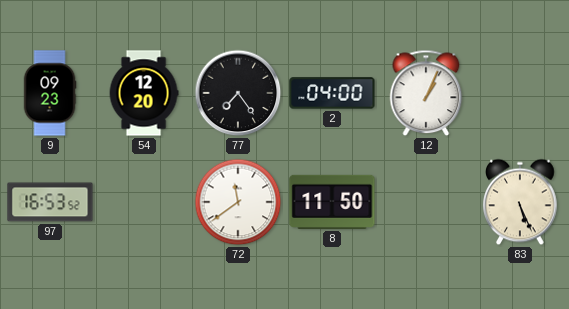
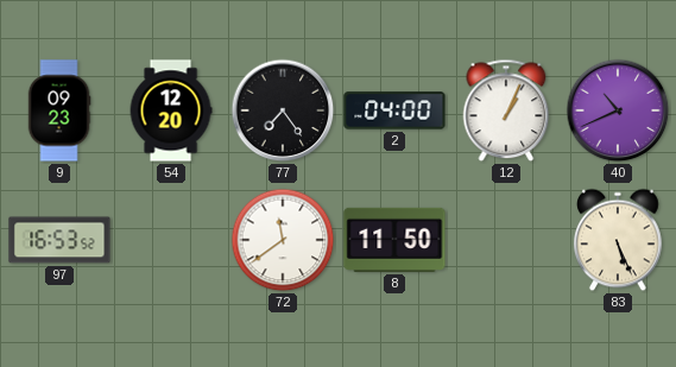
40: none -> 10:41
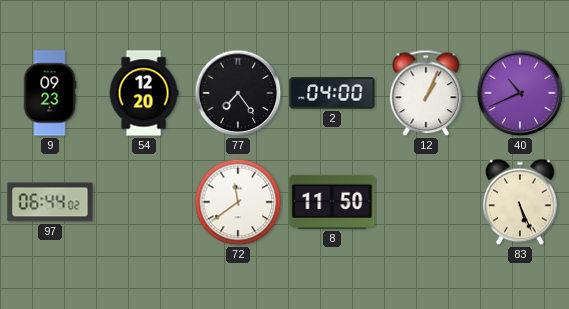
97: 16:53 -> 06:44
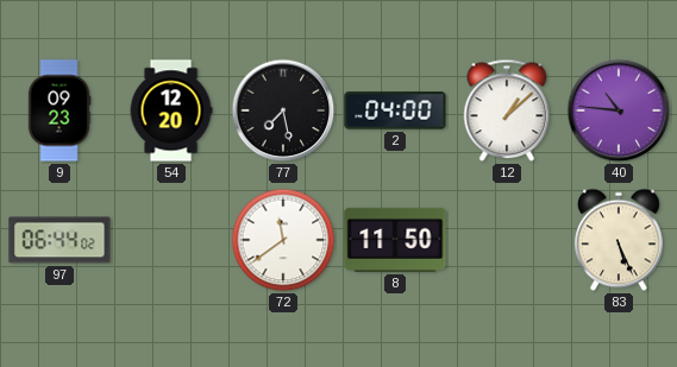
77: 7:24 -> 7:28
12: 1:04 -> 1:08
40: 10:41 -> 10:46
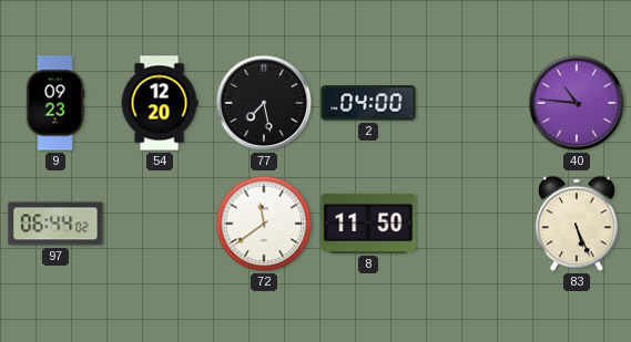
12: 1:08 -> none
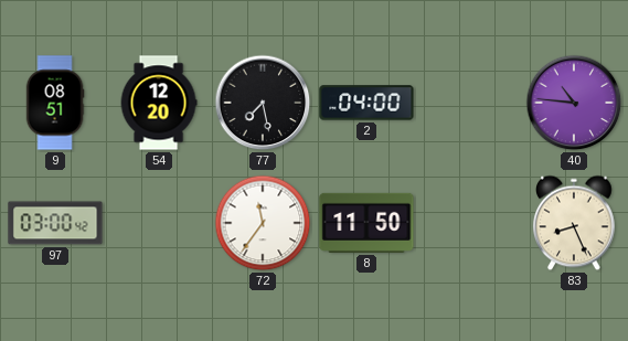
9: 09:23 -> 08:51
97: 06:44 -> 03:00
72: 11:39 -> 11:36
83: 5:26 -> 8:26
